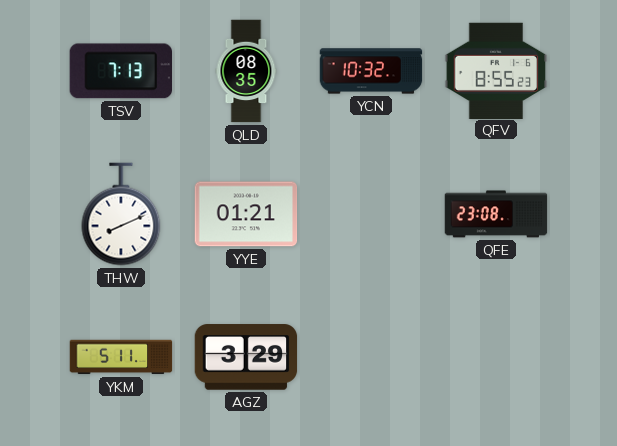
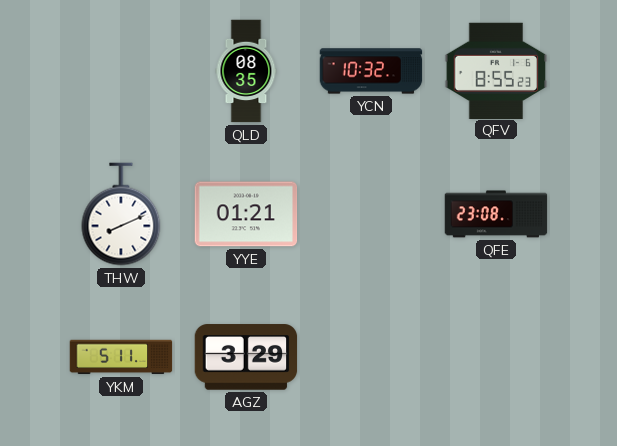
TSV: 7:13 -> none
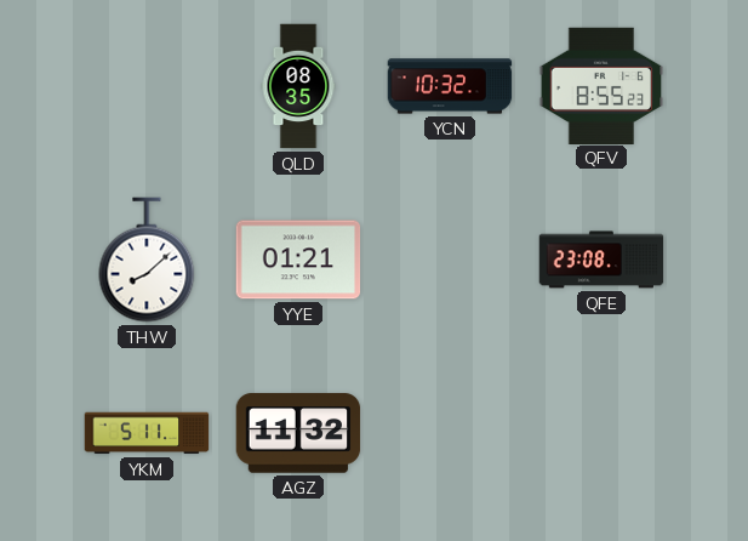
THW: 8:11 -> 8:08
AGZ: 3:29 -> 11:32
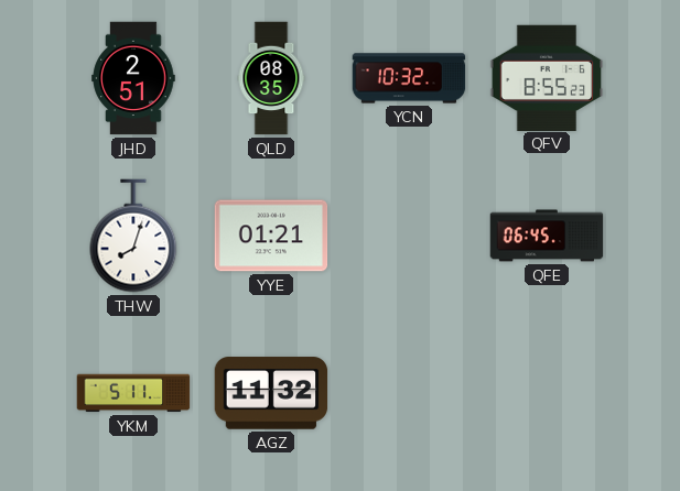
JHD: none -> 2:51
THW: 8:08 -> 8:03
QFE: 23:08 -> 06:45
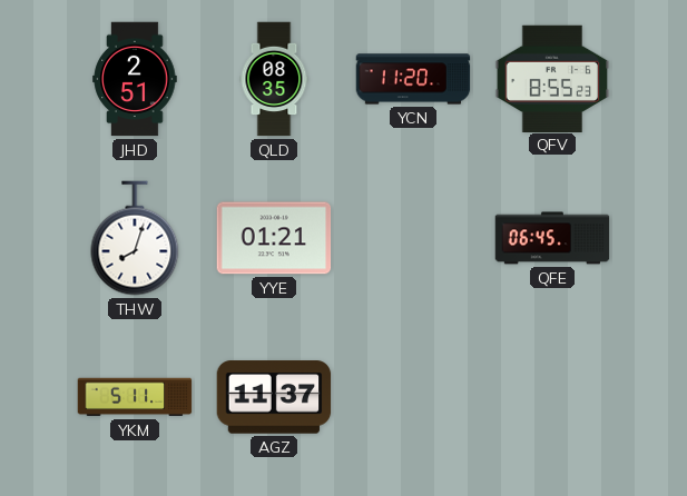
YCN: 10:32 -> 11:20
AGZ: 11:32 -> 11:37
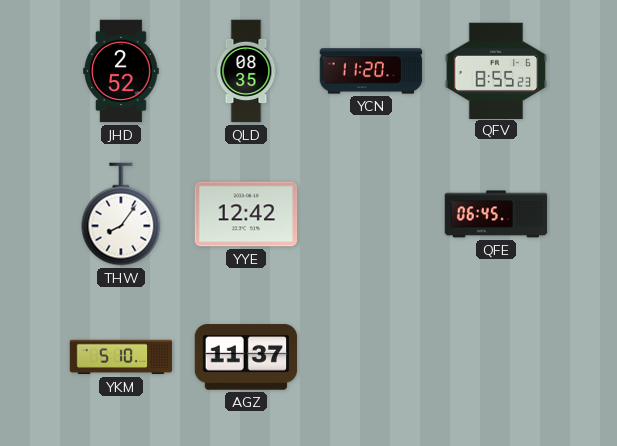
JHD: 2:51 -> 2:52
THW: 8:03 -> 8:06
YYE: 01:21 -> 12:42
YKM: 5:11 -> 5:10
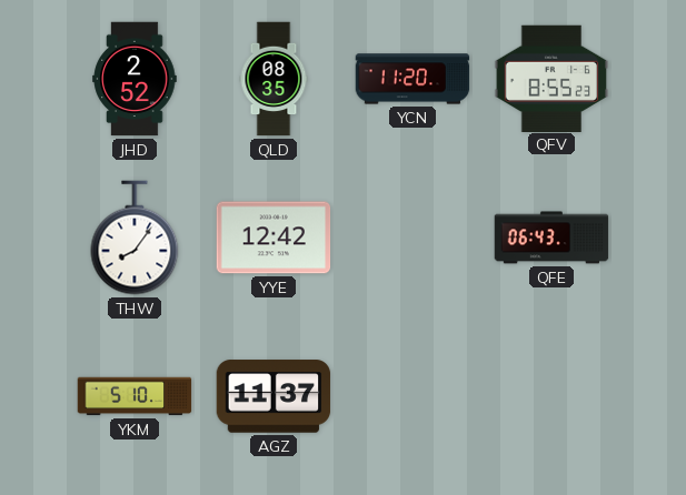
QFE: 06:45 -> 06:43
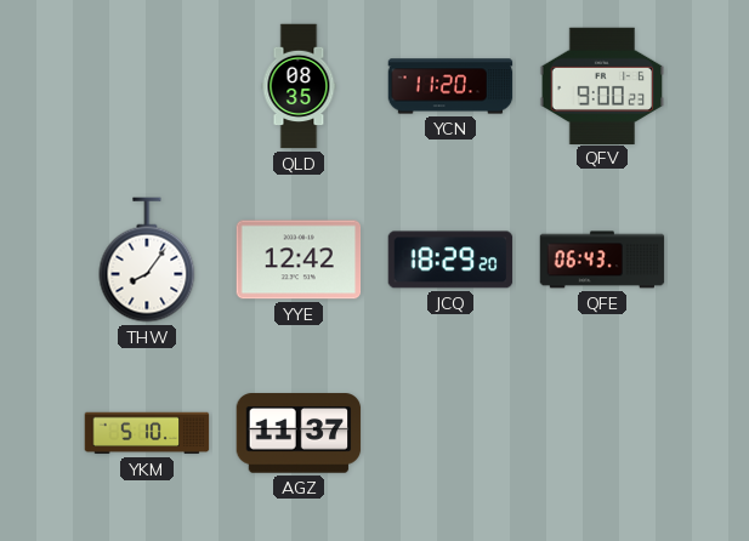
JHD: 2:52 -> none
QFV: 8:55 -> 9:00
JCQ: none -> 18:29
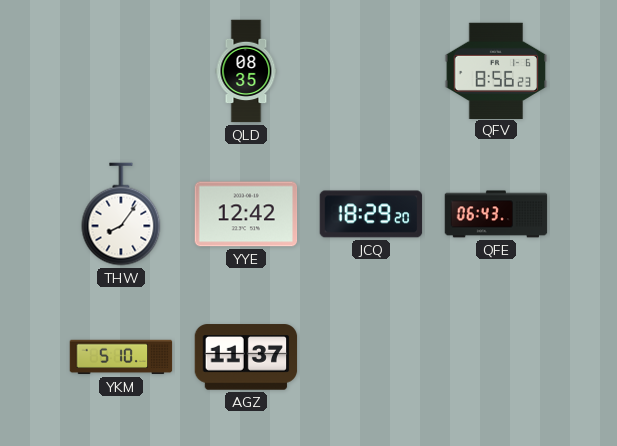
YCN: 11:20 -> none
QFV: 9:00 -> 8:56
